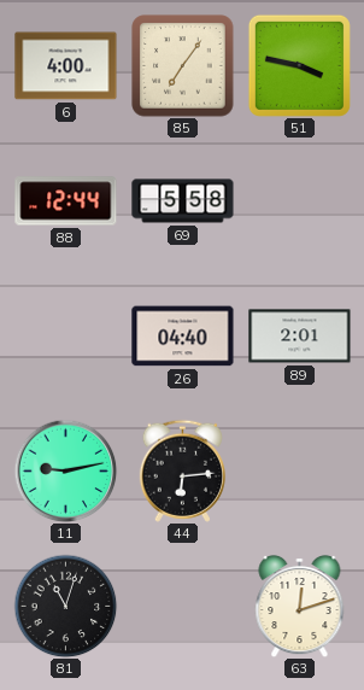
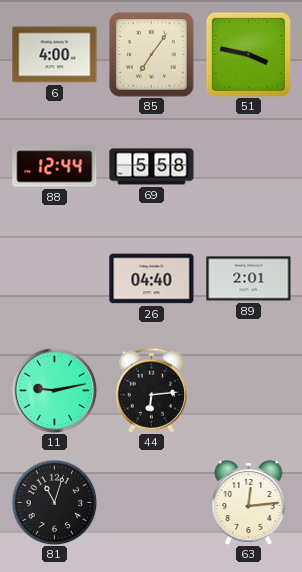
63: 12:12 -> 12:14
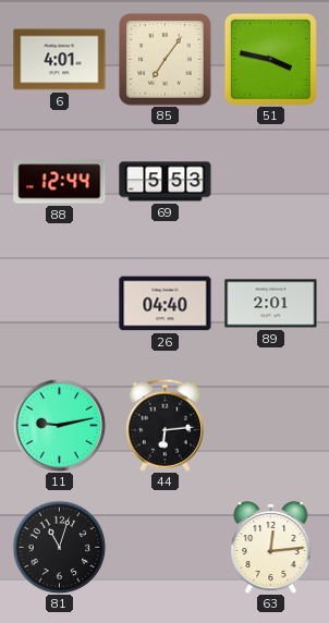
6: 4:00 -> 4:01
69: 5:58 -> 5:53
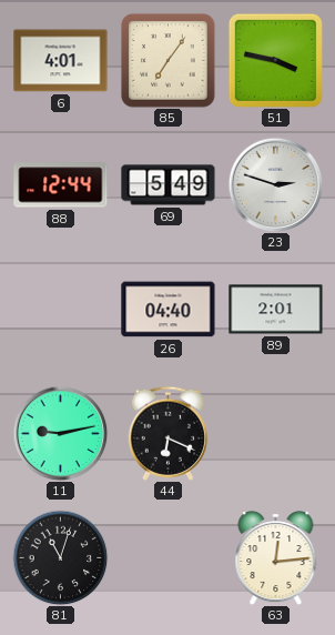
69: 5:53 -> 5:49
23: none -> 2:48
44: 6:14 -> 6:19
